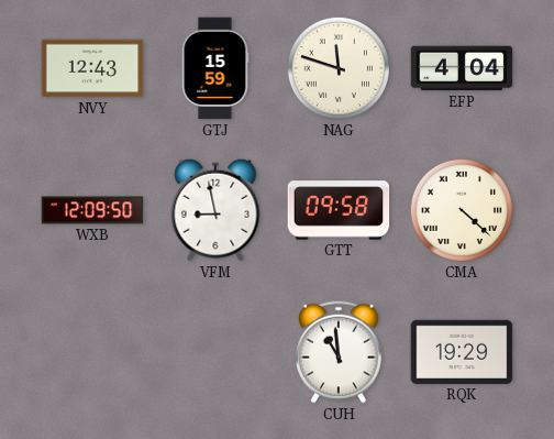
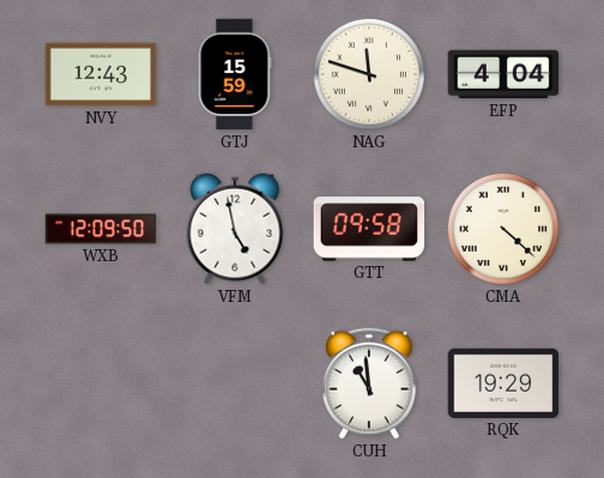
VFM: 8:58 -> 4:58
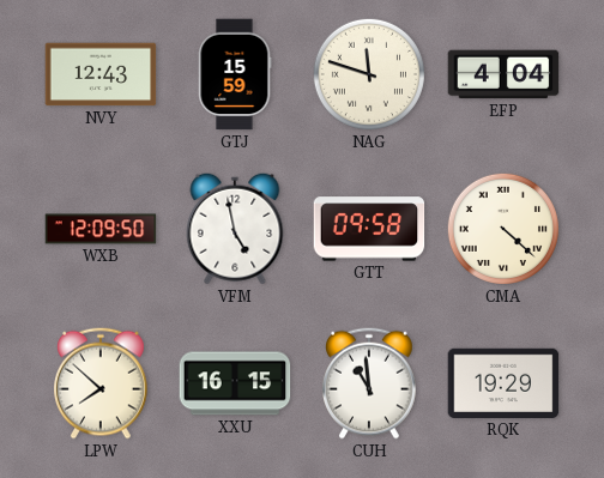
LPW: none -> 7:52
XXU: none -> 16:15
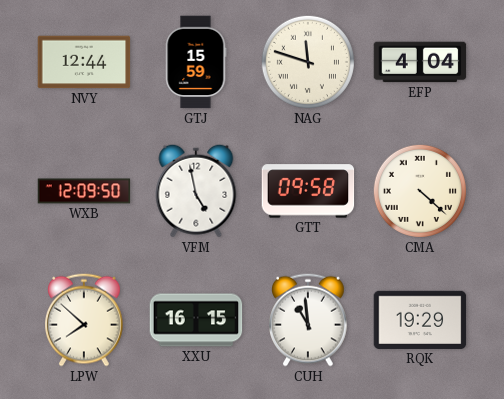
NVY: 12:43 -> 12:44
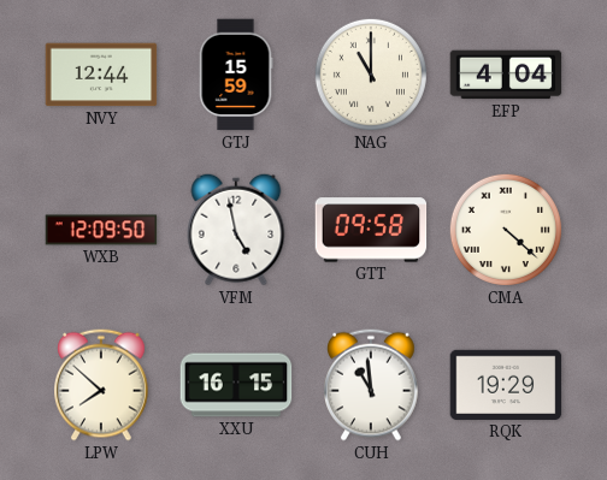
NAG: 11:48 -> 11:00
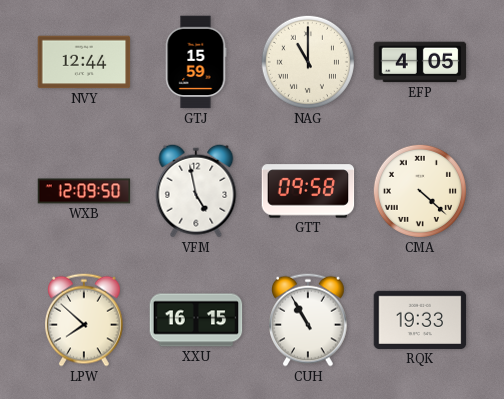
EFP: 4:04 -> 4:05
CUH: 10:59 -> 10:55
RQK: 19:29 -> 19:33
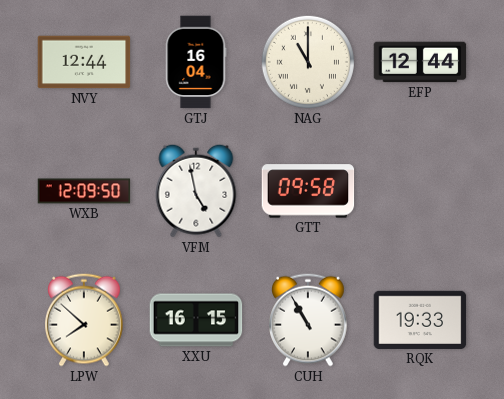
GTJ: 15:59 -> 16:04
EFP: 4:05 -> 12:44
CMA: 4:22 -> none
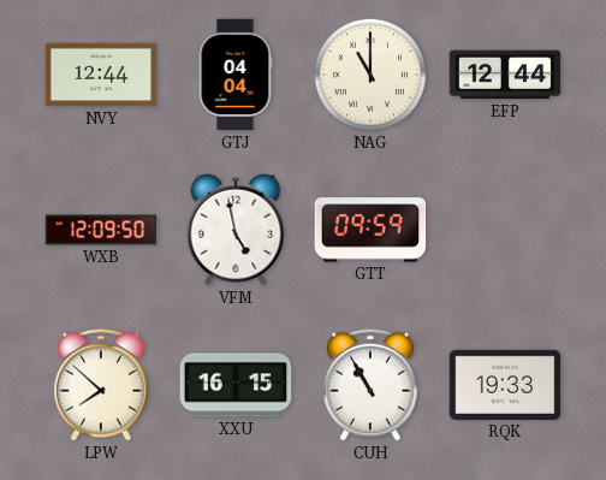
GTJ: 16:04 -> 04:04
GTT: 09:58 -> 09:59
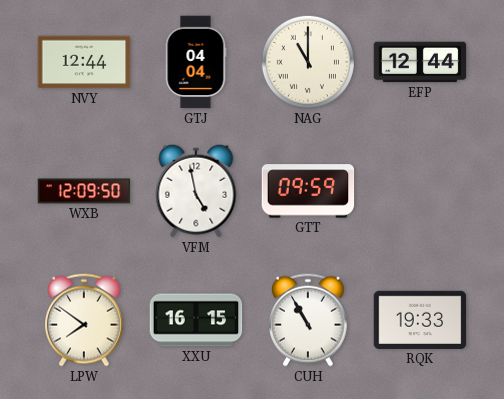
LPW: 7:52 -> 7:51
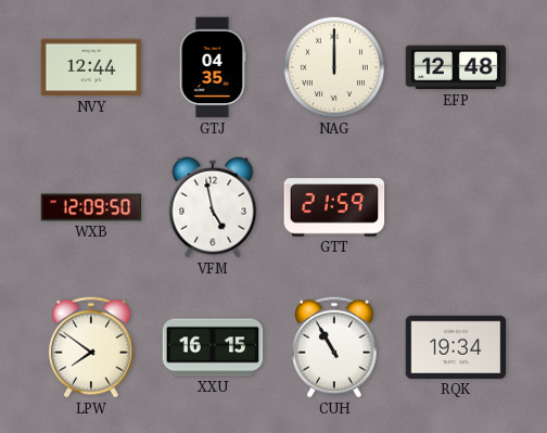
GTJ: 04:04 -> 04:35
NAG: 11:00 -> 12:00
EFP: 12:44 -> 12:48
GTT: 09:59 -> 21:59
RQK: 19:33 -> 19:34
